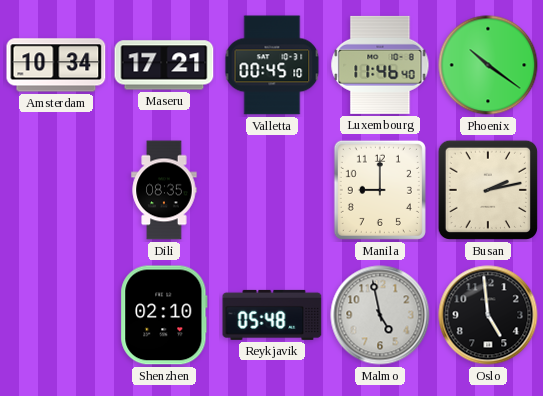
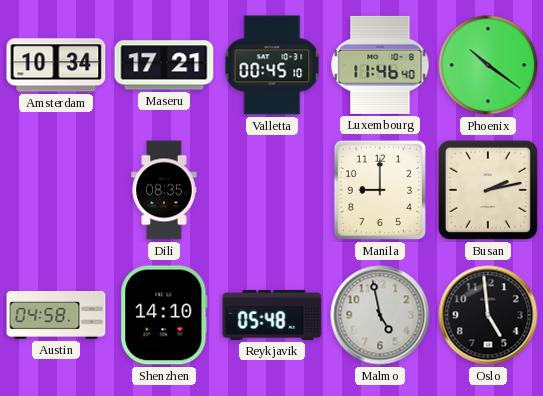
Austin: none -> 04:58
Shenzhen: 02:10 -> 14:10
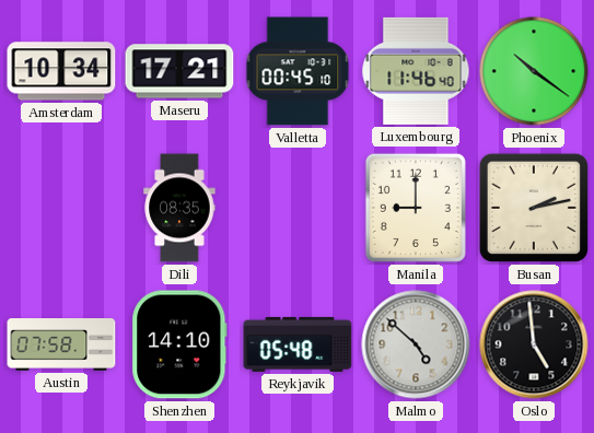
Austin: 04:58 -> 07:58
Malmo: 4:58 -> 4:52
